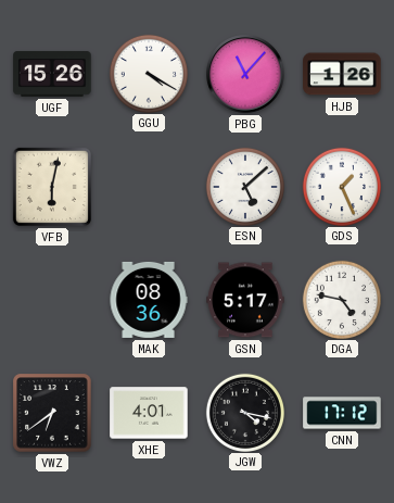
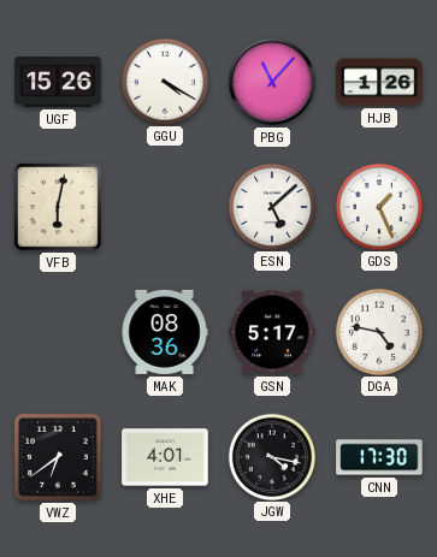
CNN: 17:12 -> 17:30
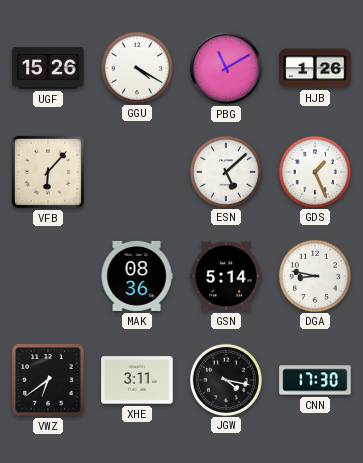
PBG: 11:07 -> 11:10
VFB: 6:02 -> 6:07
GSN: 5:17 -> 5:14
DGA: 4:47 -> 8:47
XHE: 4:01 -> 3:11
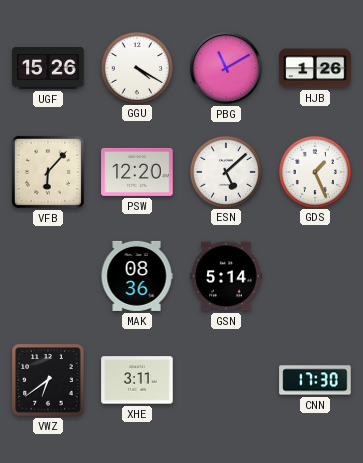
PSW: none -> 12:20
DGA: 8:47 -> none
JGW: 4:17 -> none
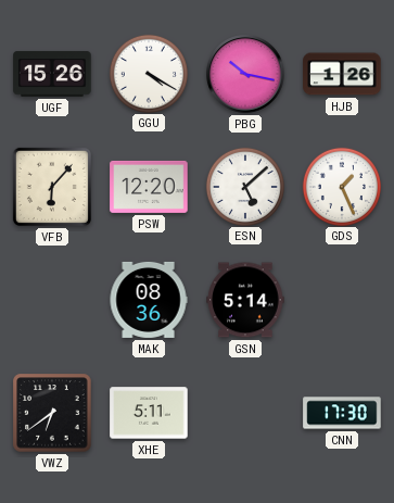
PBG: 11:10 -> 10:17
XHE: 3:11 -> 5:11
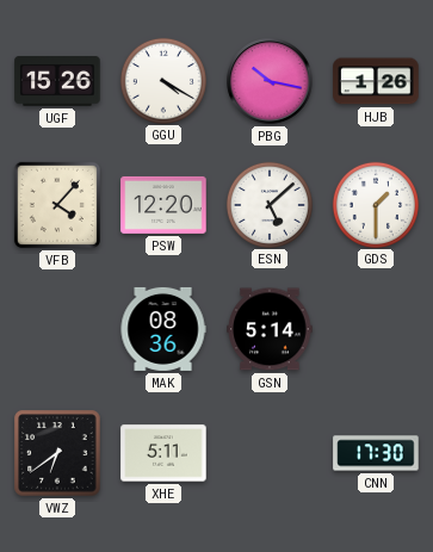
VFB: 6:07 -> 4:07
GDS: 1:26 -> 1:30
